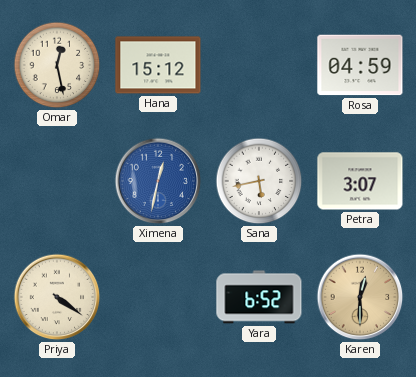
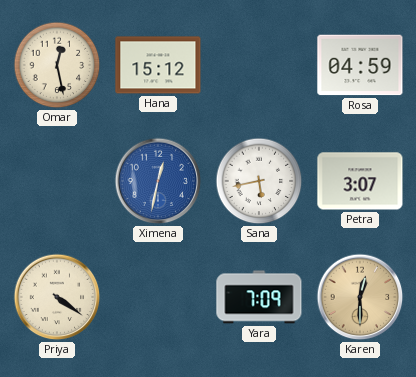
Yara: 6:52 -> 7:09
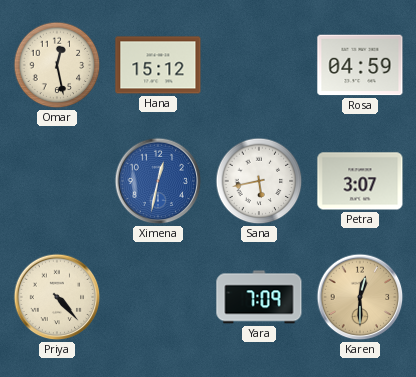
Priya: 4:21 -> 4:23
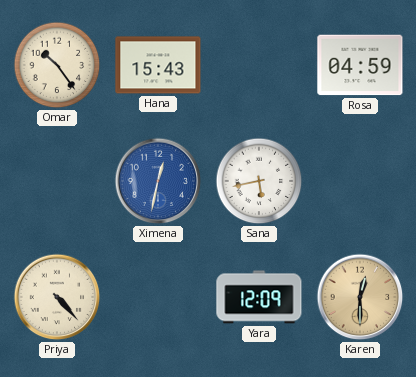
Omar: 12:28 -> 10:24
Hana: 15:12 -> 15:43
Petra: 3:07 -> none
Yara: 7:09 -> 12:09
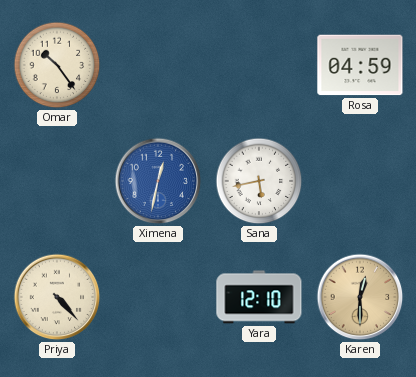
Hana: 15:43 -> none
Yara: 12:09 -> 12:10
